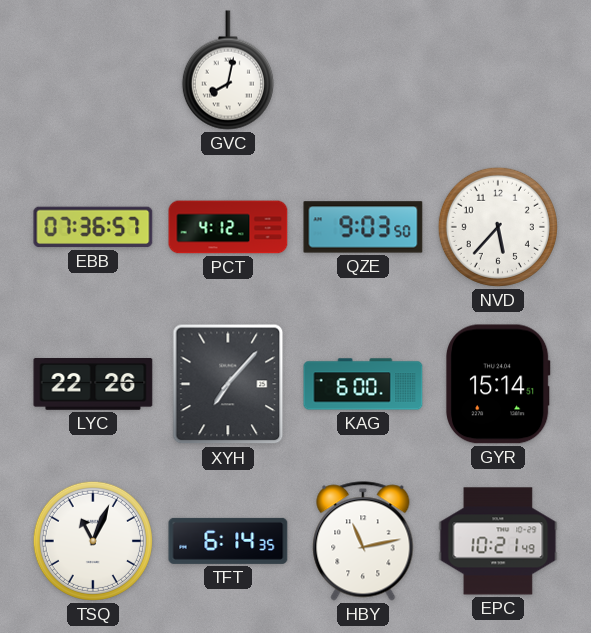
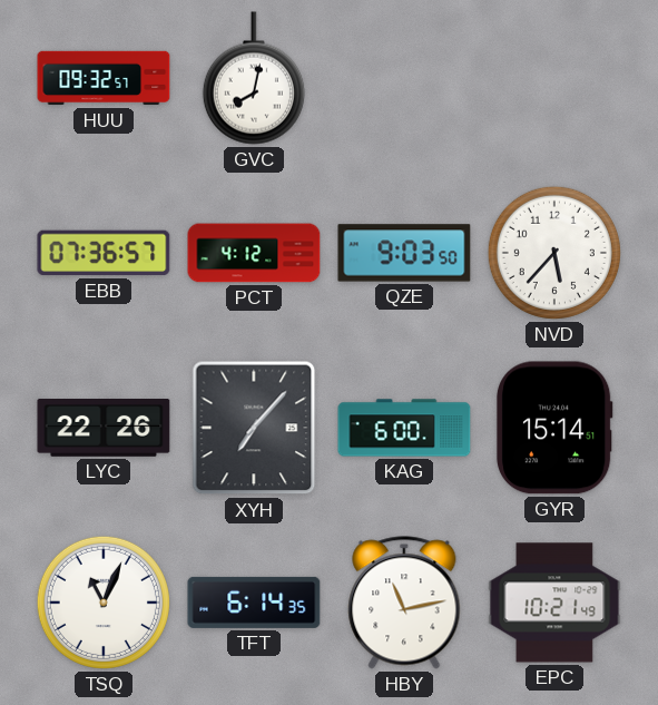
HUU: none -> 09:32
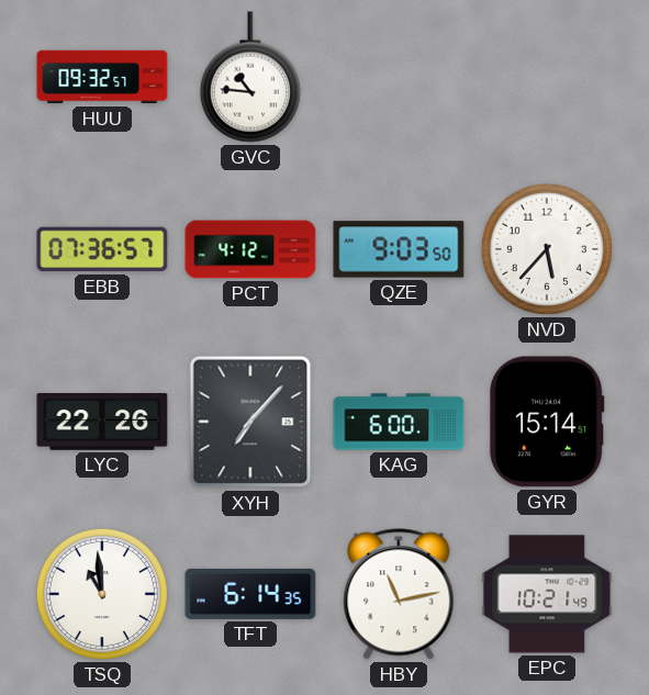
GVC: 8:02 -> 10:46
TSQ: 11:04 -> 10:59
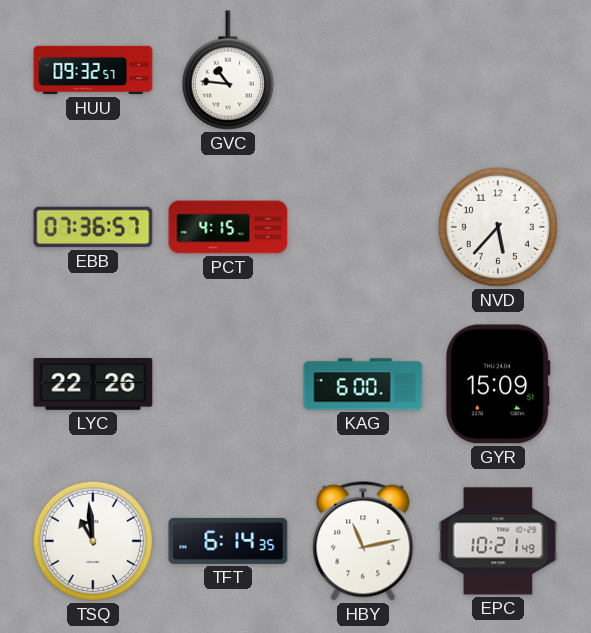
PCT: 4:12 -> 4:15
QZE: 9:03 -> none
XYH: 7:07 -> none
GYR: 15:14 -> 15:09
